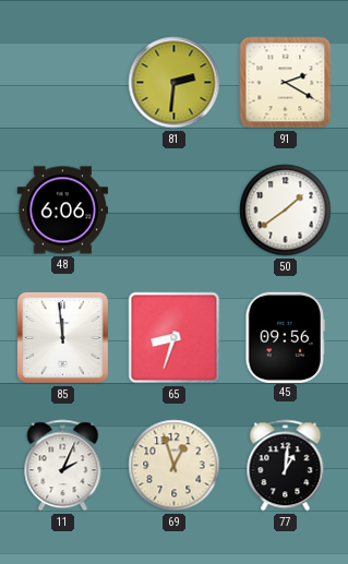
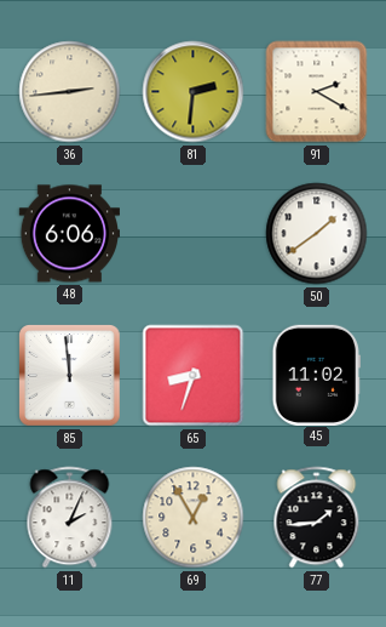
36: none -> 2:44
45: 09:56 -> 11:02
69: 12:57 -> 12:55
77: 1:01 -> 1:44
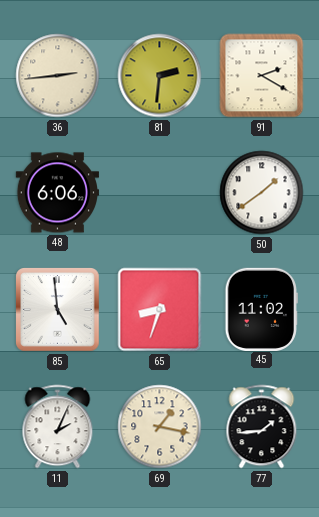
85: 11:59 -> 4:59
69: 12:55 -> 1:17
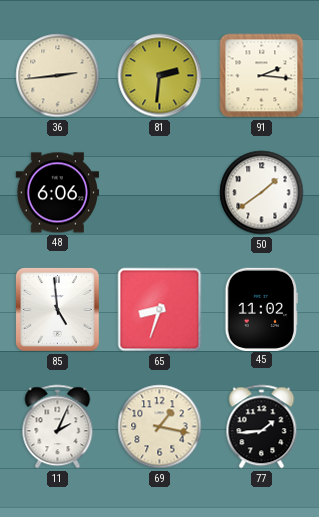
91: 2:20 -> 2:16
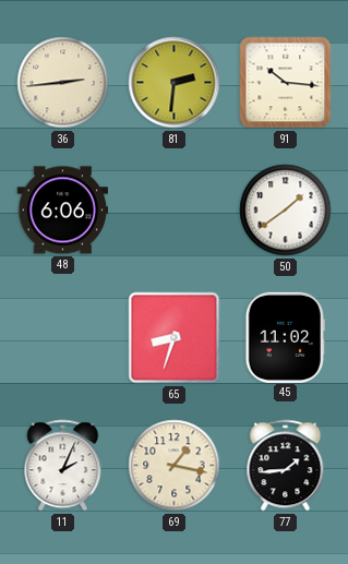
91: 2:16 -> 10:16
85: 4:59 -> none
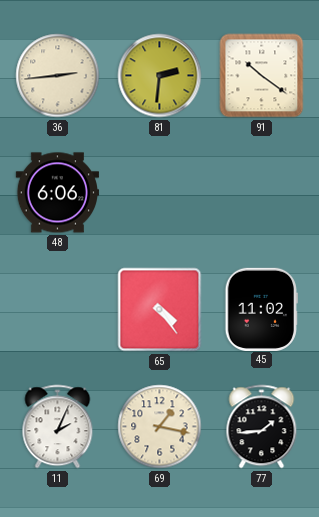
91: 10:16 -> 10:21
50: 1:39 -> none
65: 8:33 -> 4:24
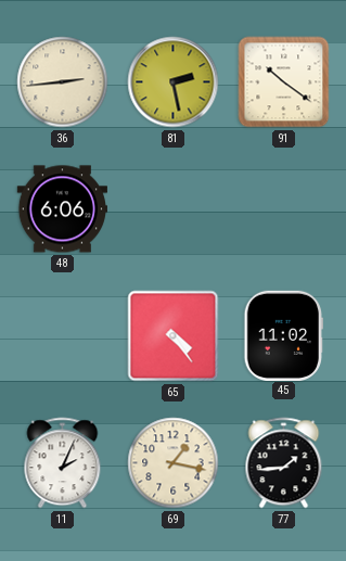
81: 2:31 -> 2:28
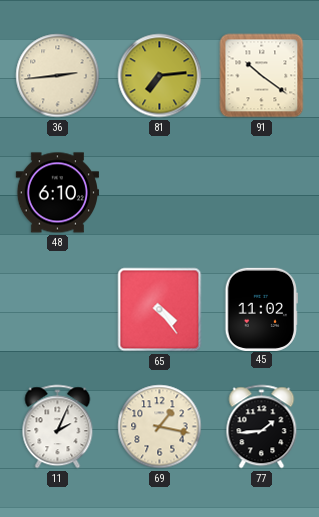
81: 2:28 -> 7:14
48: 6:06 -> 6:10
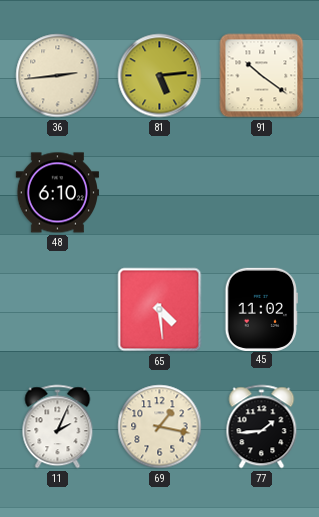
81: 7:14 -> 5:14
65: 4:24 -> 4:29
